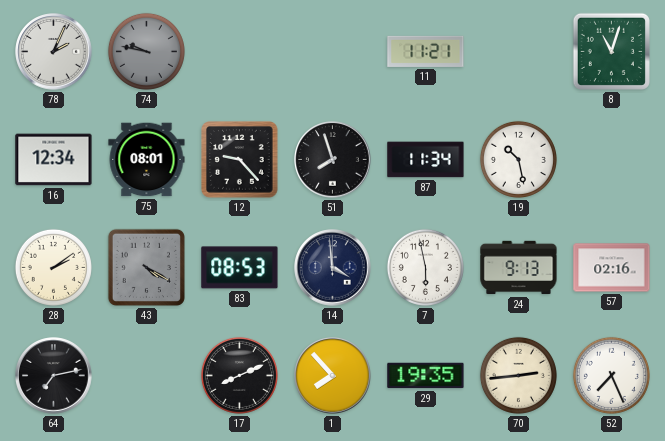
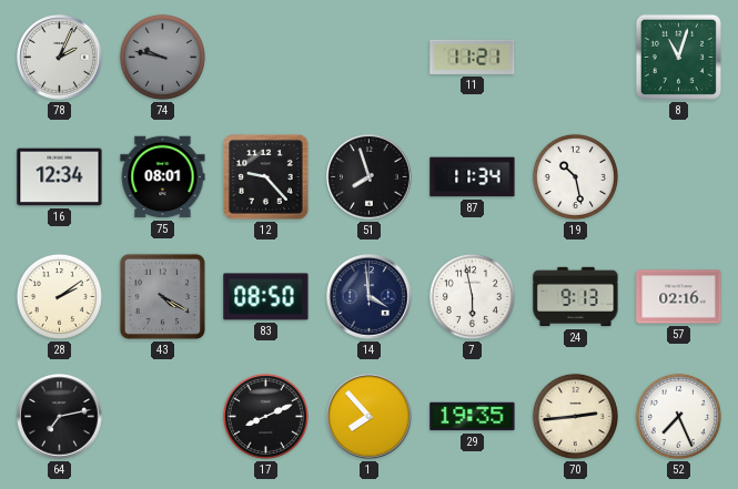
83: 08:53 -> 08:50
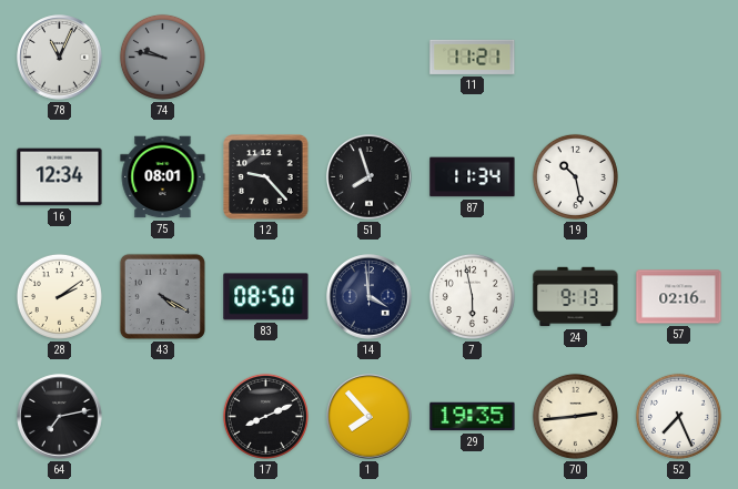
78: 2:04 -> 11:04
8: 11:03 -> none
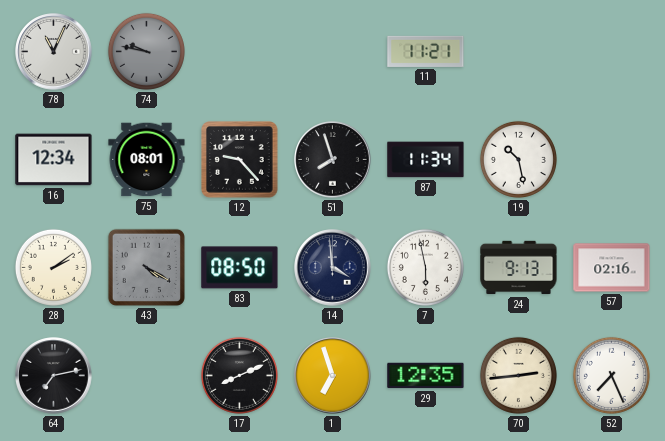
1: 7:53 -> 6:57
29: 19:35 -> 12:35
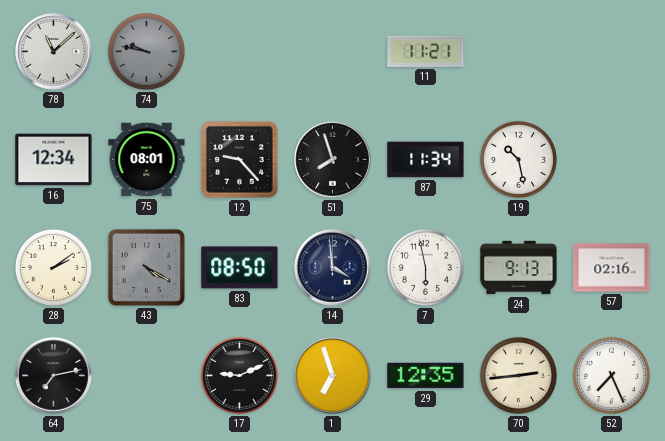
78: 11:04 -> 11:08
17: 8:11 -> 9:11
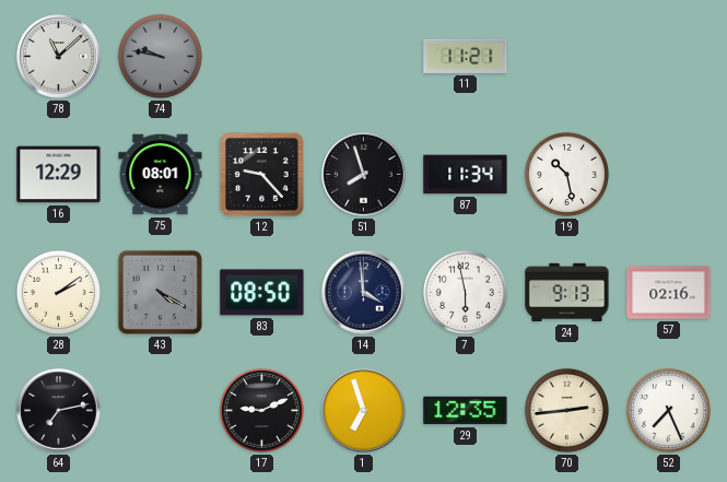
16: 12:34 -> 12:29
